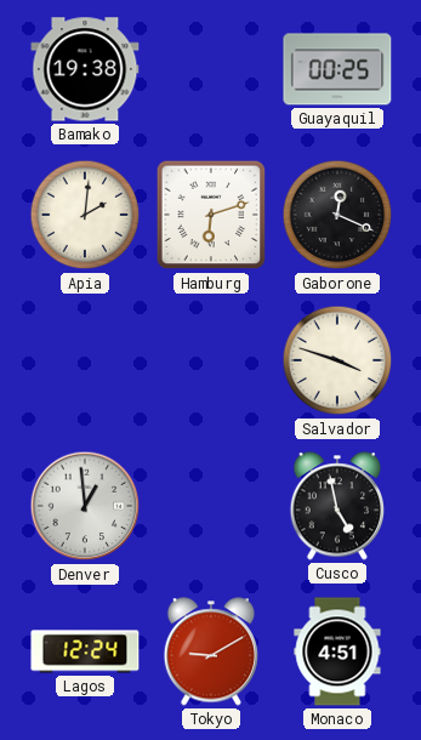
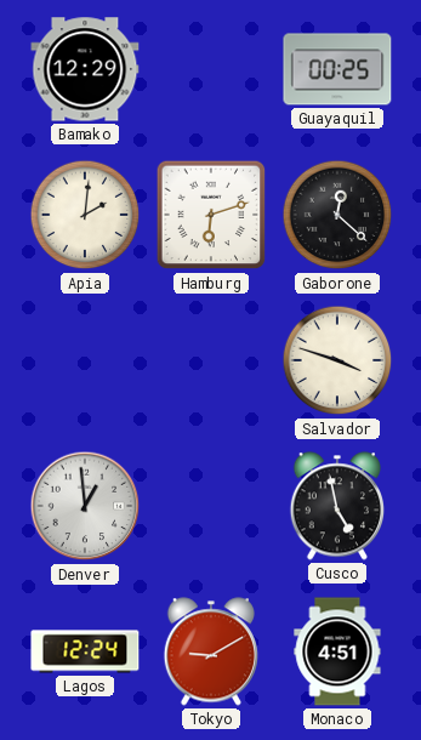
Bamako: 19:38 -> 12:29
Gaborone: 12:19 -> 12:22
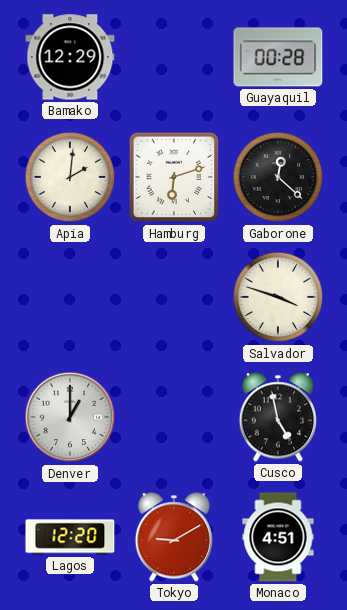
Guayaquil: 00:25 -> 00:28
Denver: 12:59 -> 1:00
Lagos: 12:24 -> 12:20
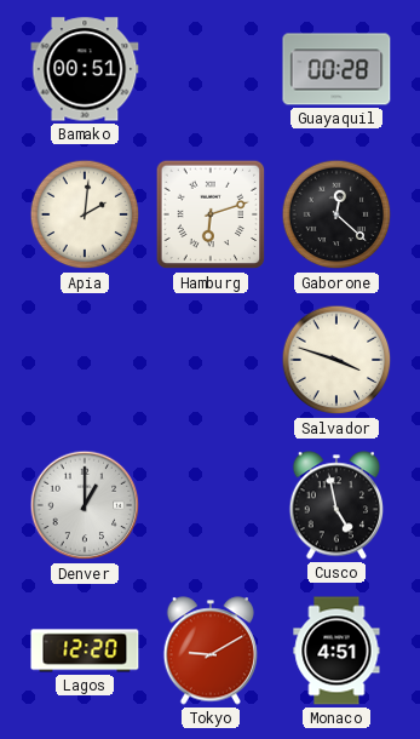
Bamako: 12:29 -> 00:51
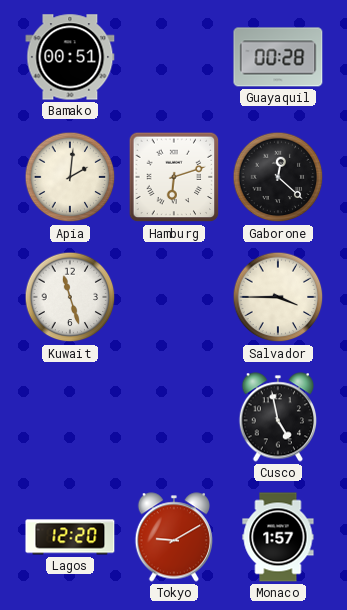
Kuwait: none -> 11:27
Salvador: 3:48 -> 3:45
Denver: 1:00 -> none
Monaco: 4:51 -> 1:57
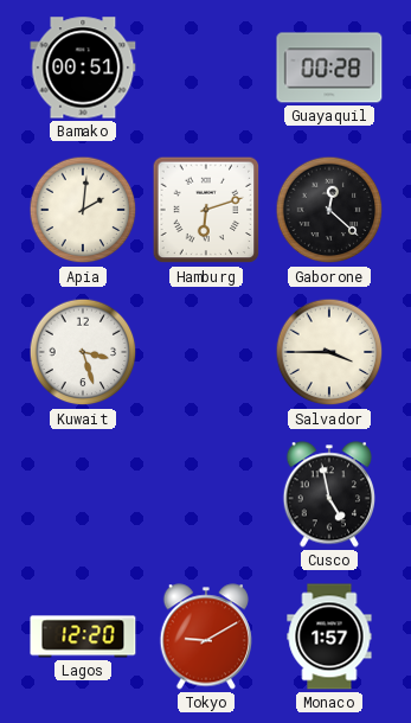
Kuwait: 11:27 -> 3:27
